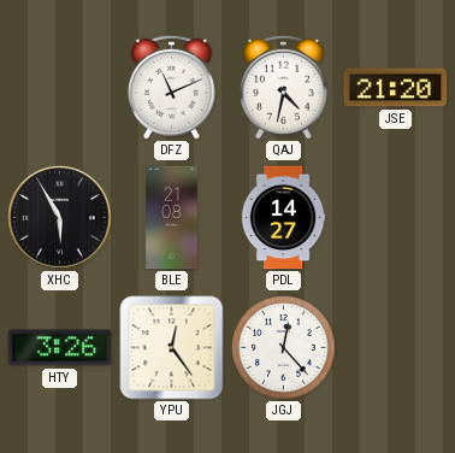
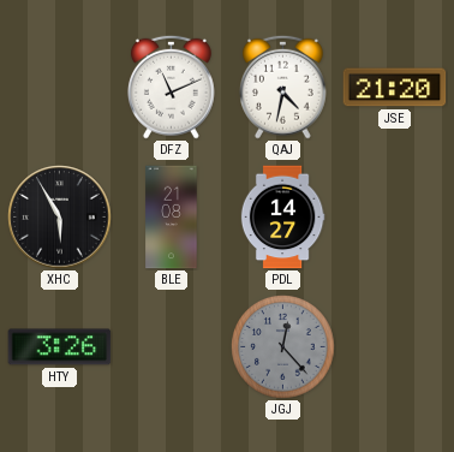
YPU: 12:24 -> none
JGJ dial: white -> grey
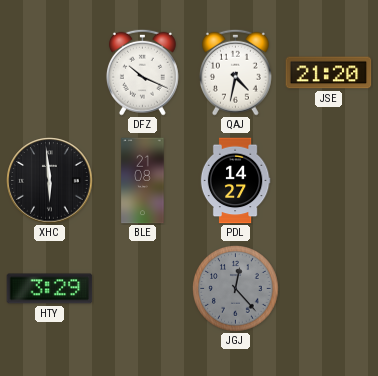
DFZ: 11:11 -> 10:19
XHC: 5:55 -> 5:59
HTY: 3:26 -> 3:29
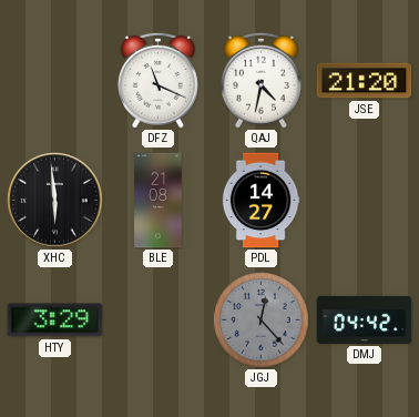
DFZ: 10:19 -> 11:19
DMJ: none -> 04:42
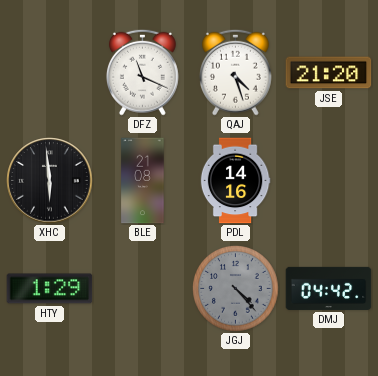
QAJ: 4:32 -> 4:27
PDL: 14:27 -> 14:16
HTY: 3:29 -> 1:29
JGJ: 12:23 -> 4:23
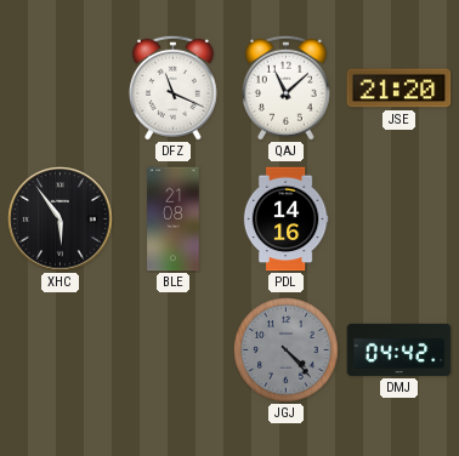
QAJ: 4:27 -> 11:08
XHC: 5:59 -> 5:54
HTY: 1:29 -> none
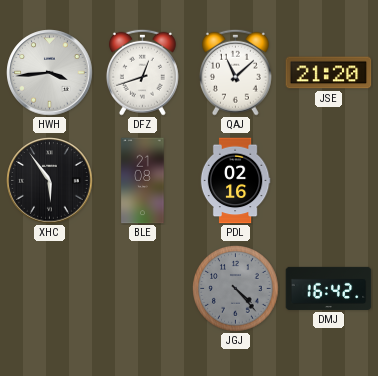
HWH: none -> 3:44
DFZ: 11:19 -> 12:42
PDL: 14:16 -> 02:16
DMJ: 04:42 -> 16:42
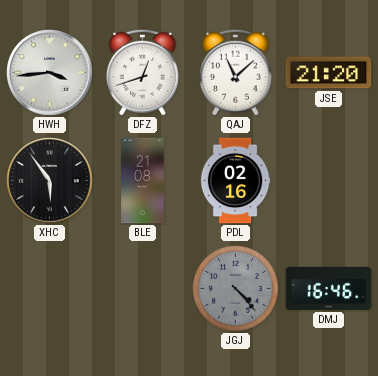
DMJ: 16:42 -> 16:46
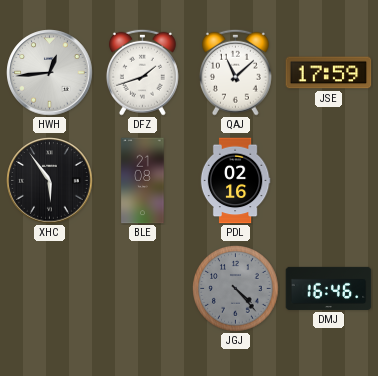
HWH: 3:44 -> 12:44
DFZ: 12:42 -> 1:42
JSE: 21:20 -> 17:59
